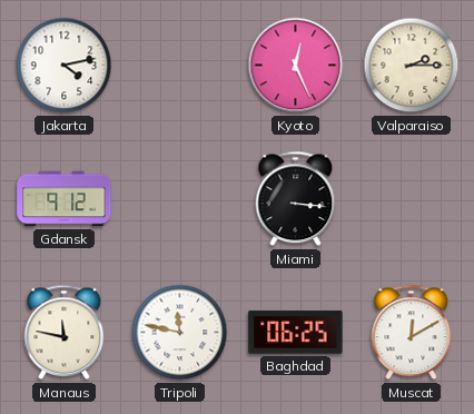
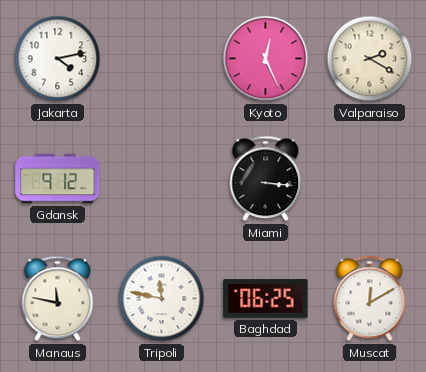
Valparaiso: 2:15 -> 2:20
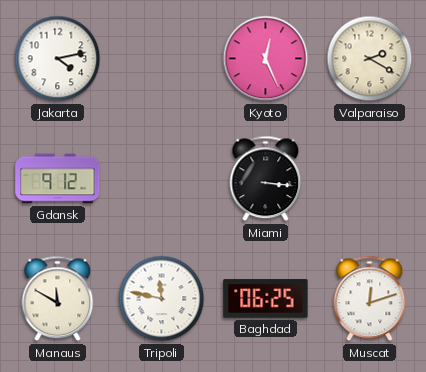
Manaus: 11:47 -> 11:50
Muscat: 12:10 -> 12:12
